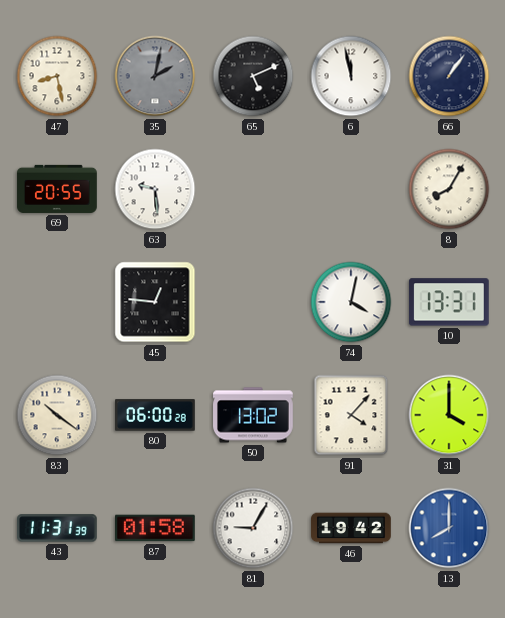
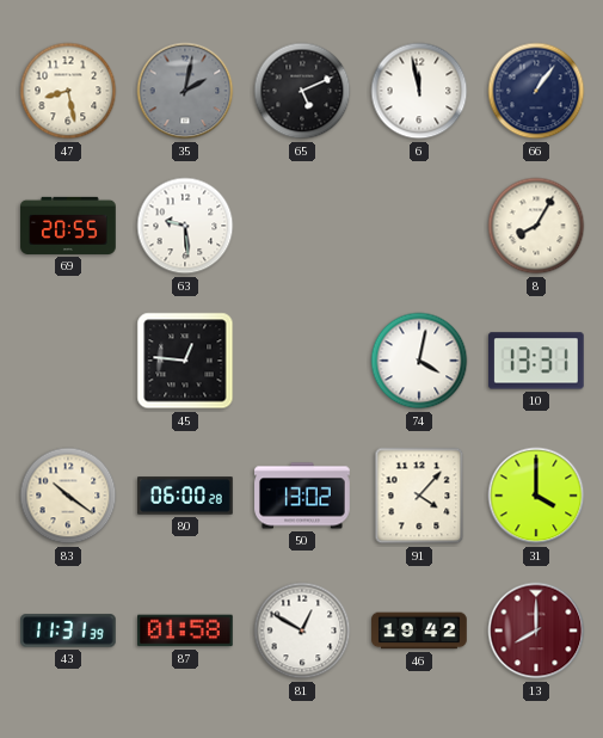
81: 9:05 -> 12:50
13 dial: blue -> burgundy
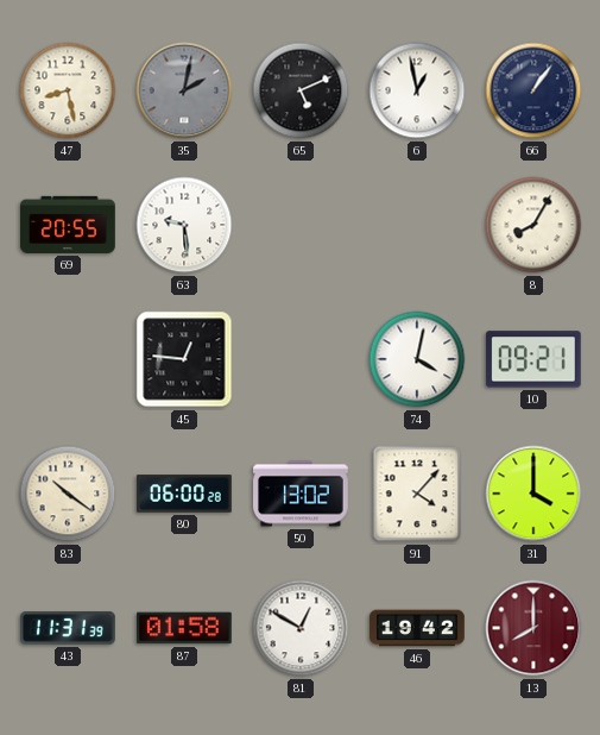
6: 11:58 -> 12:58
10: 13:31 -> 09:21
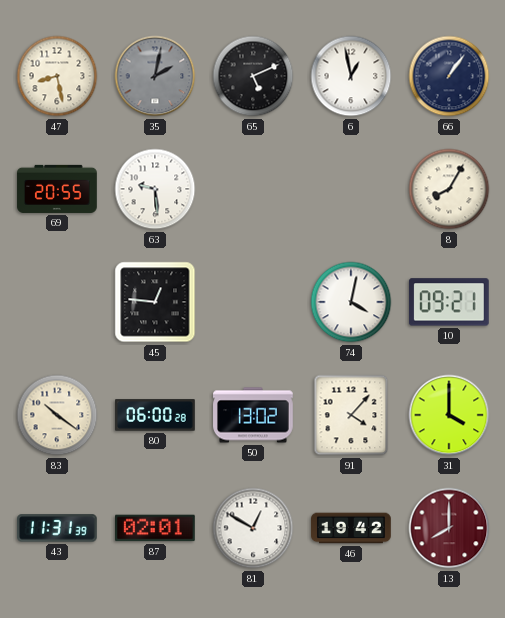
87: 01:58 -> 02:01
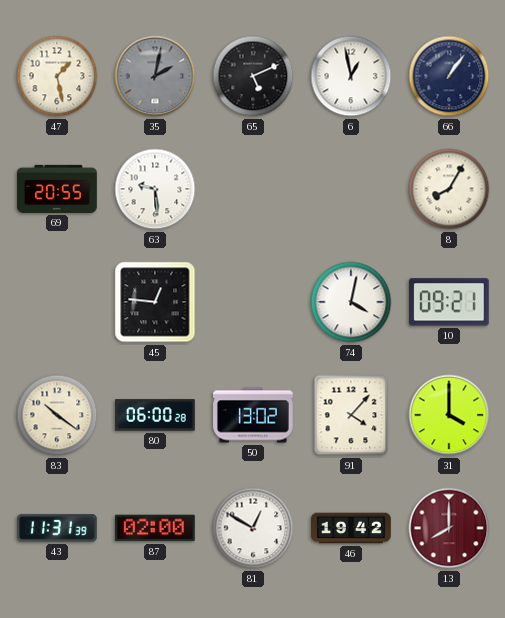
47: 8:28 -> 1:28
87: 02:01 -> 02:00
